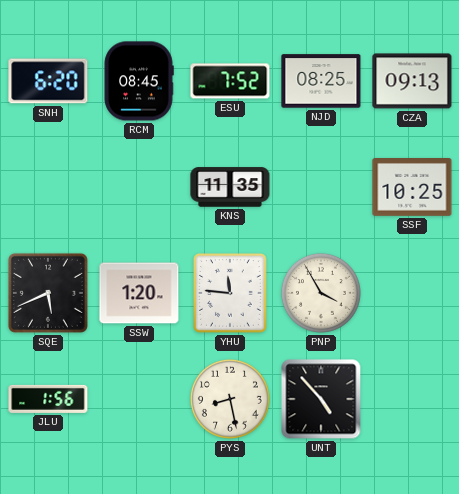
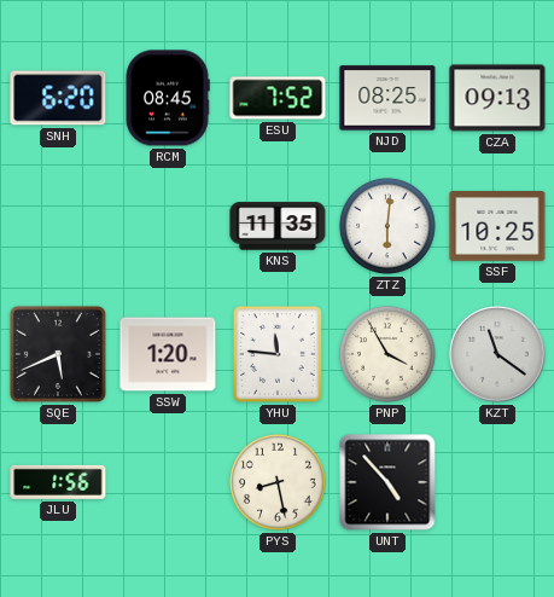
ZTZ: none -> 6:01
KZT: none -> 11:21
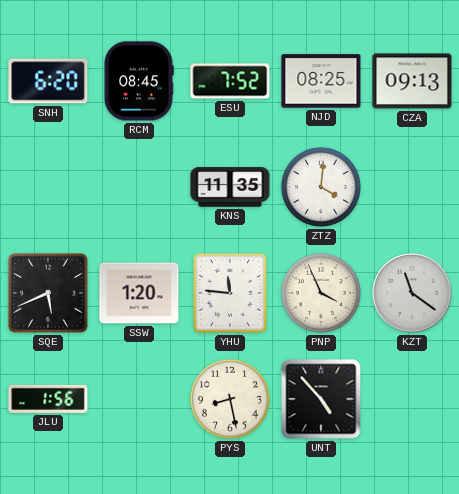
ZTZ: 6:01 -> 4:01
SSF: 10:25 -> none
PNP: 3:55 -> 3:56
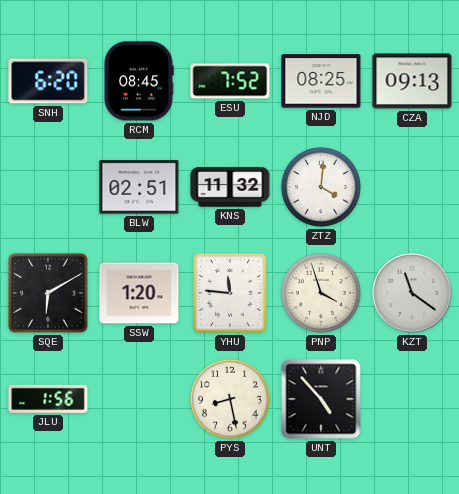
BLW: none -> 02:51
KNS: 11:35 -> 11:32
SQE: 5:41 -> 6:10
PNP: 3:56 -> 3:57
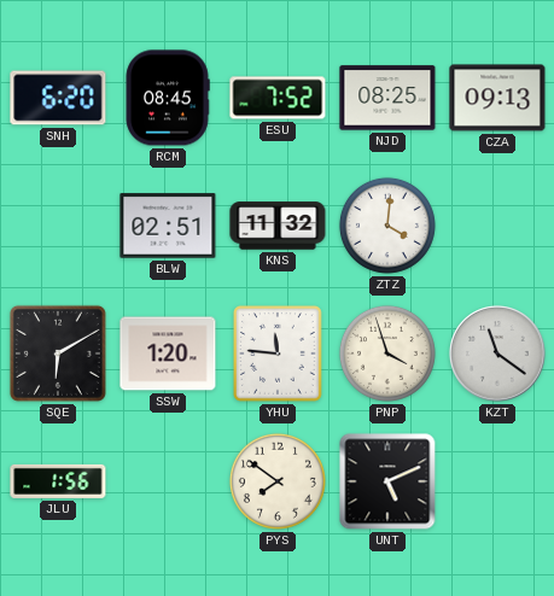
PYS: 8:28 -> 7:51
UNT: 4:53 -> 5:11
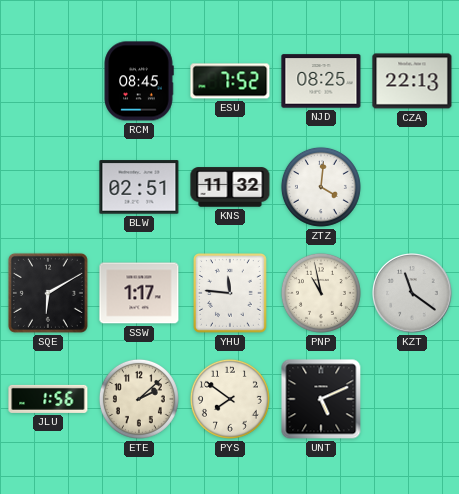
SNH: 6:20 -> none
CZA: 09:13 -> 22:13
SSW: 1:20 -> 1:17
PNP: 3:57 -> 10:58
ETE: none -> 2:08
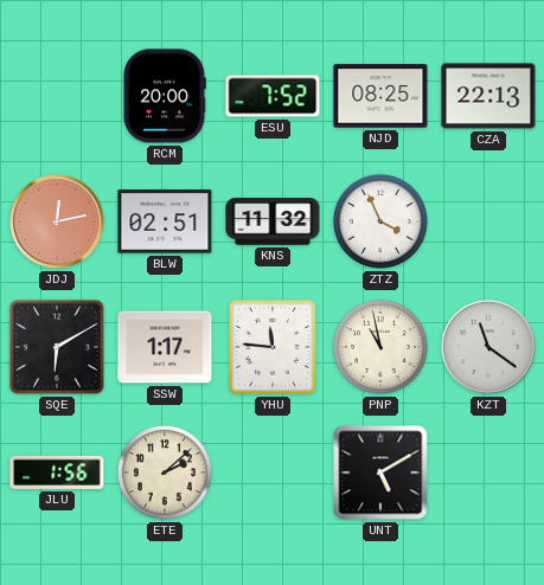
RCM: 08:45 -> 20:00
JDJ: none -> 12:13
ZTZ: 4:01 -> 3:56
PYS: 7:51 -> none
UNT: 5:11 -> 5:10
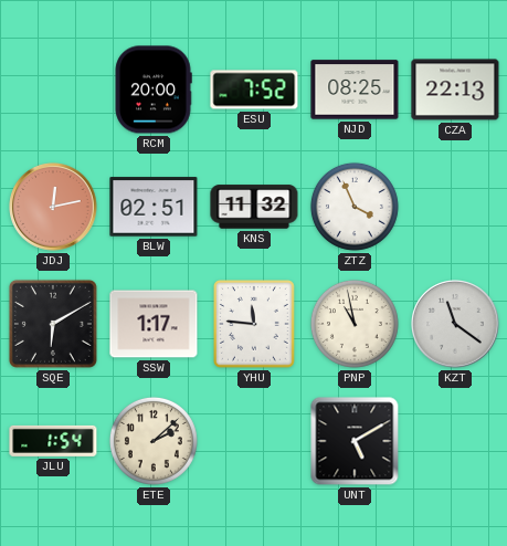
JLU: 1:56 -> 1:54
